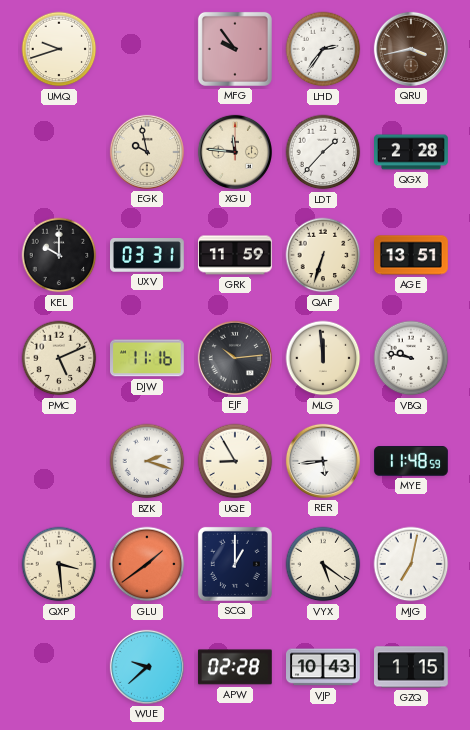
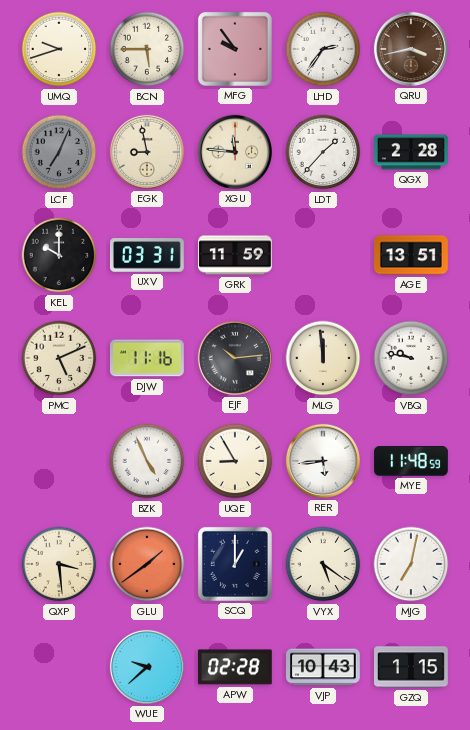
BCN: none -> 5:45
LCF: none -> 7:04
EGK: 9:58 -> 8:58
QAF: 6:33 -> none
BZK: 2:18 -> 4:56
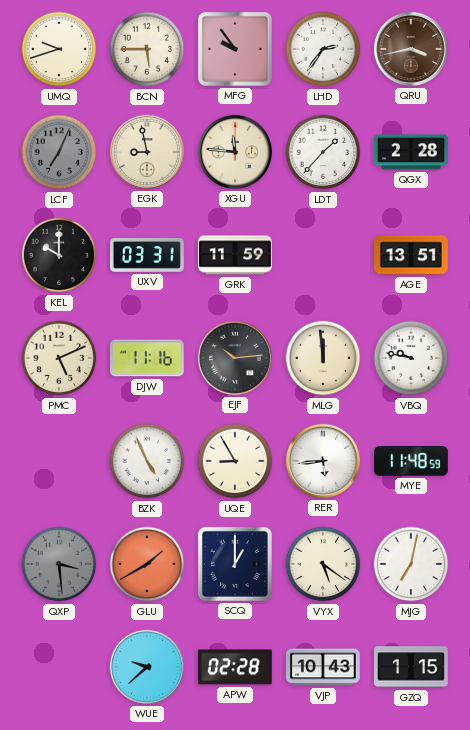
QXP dial: cream -> grey
GLU: 1:39 -> 1:40
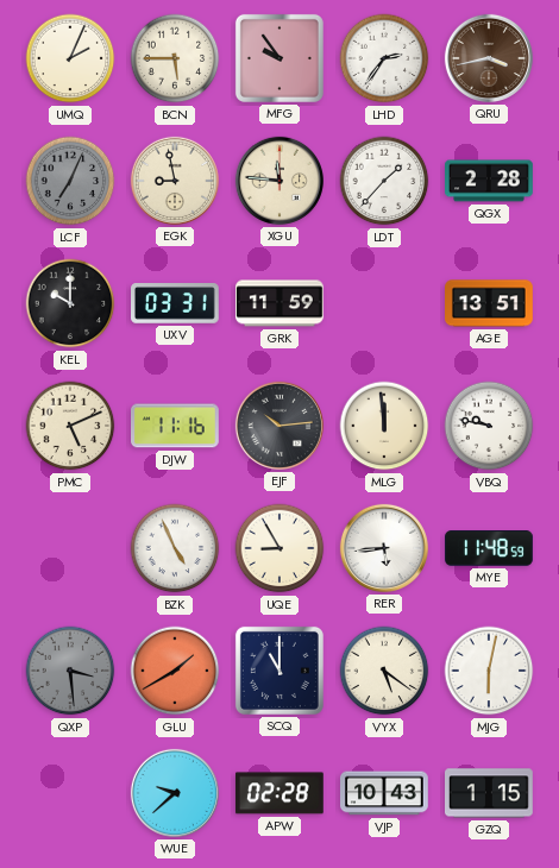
UMQ: 9:42 -> 2:04
SCQ: 1:00 -> 11:00
MJG: 7:02 -> 6:02
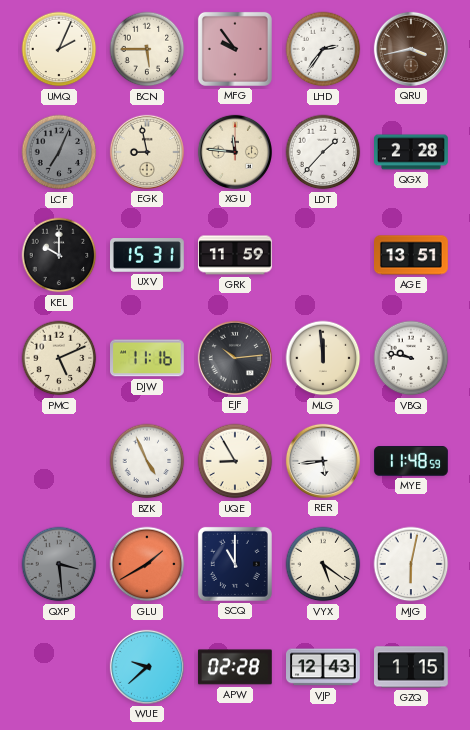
UXV: 03:31 -> 15:31
VJP: 10:43 -> 12:43
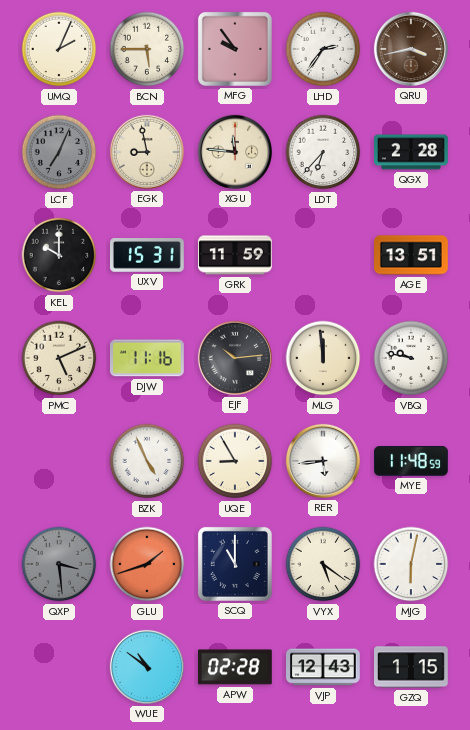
LDT: 1:37 -> 6:37
GLU: 1:40 -> 1:42
WUE: 9:38 -> 10:51
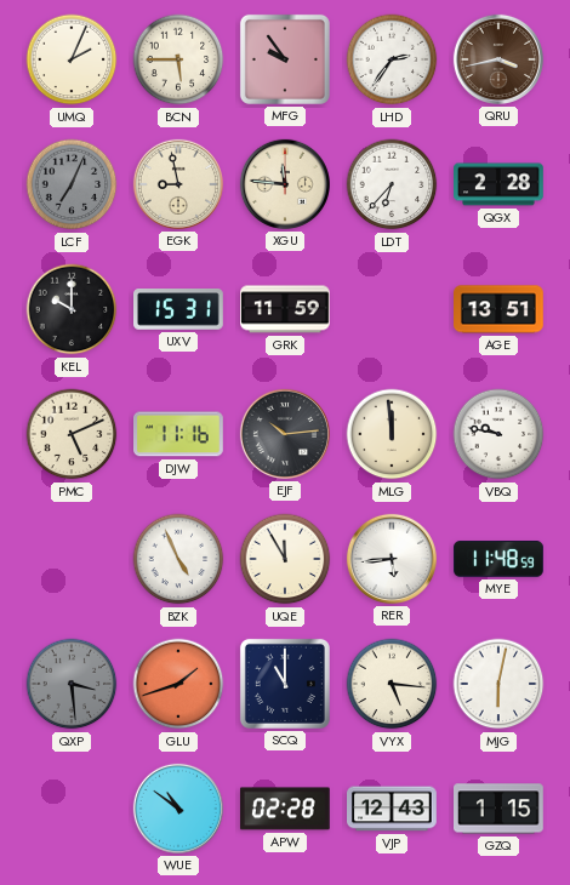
UQE: 8:55 -> 11:55
VYX: 5:21 -> 5:16
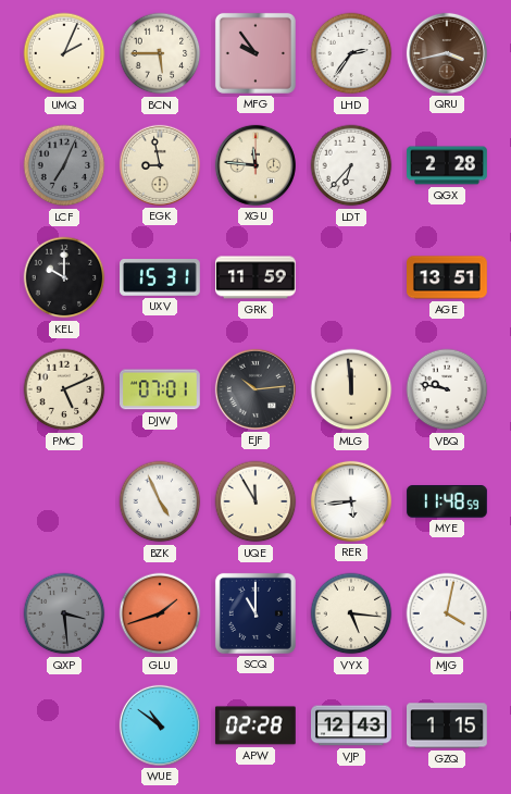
DJW: 11:16 -> 07:01
MJG: 6:02 -> 4:02
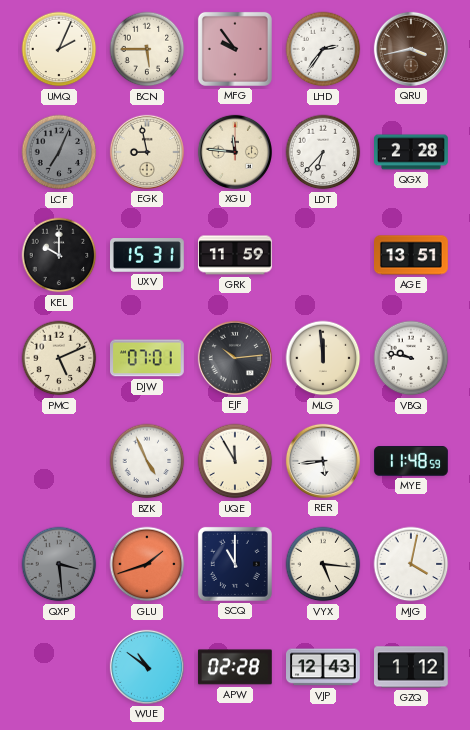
GZQ: 1:15 -> 1:12
